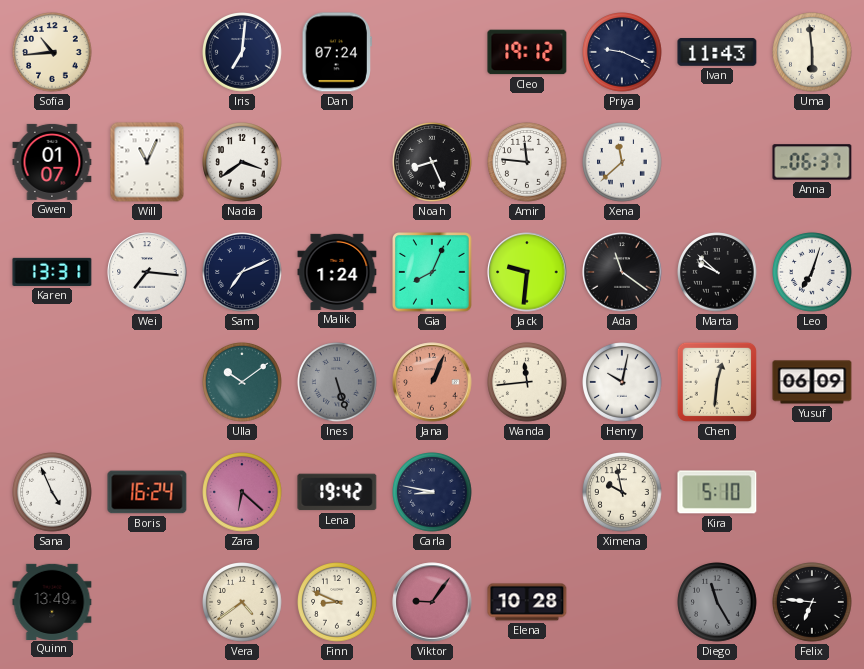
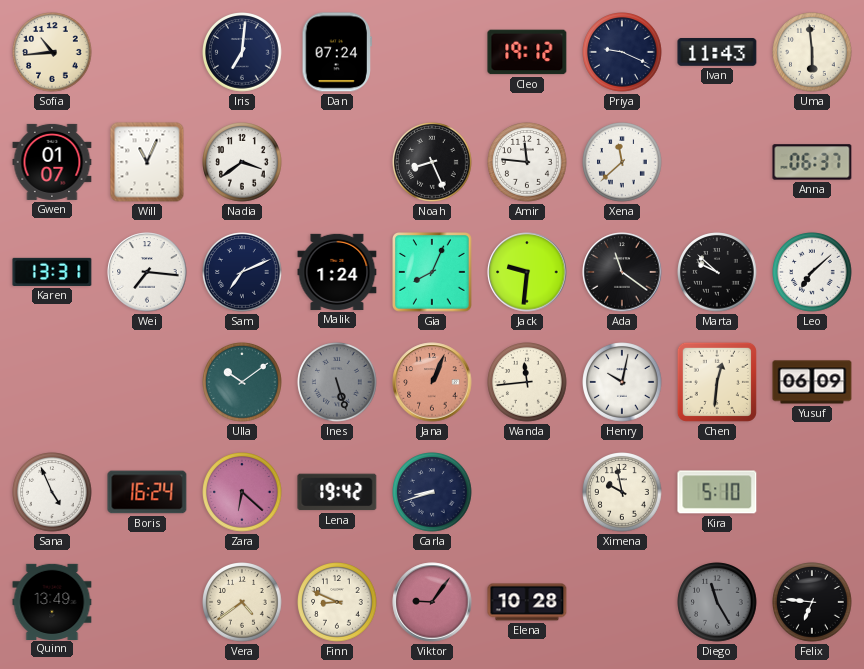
Leo: 7:03 -> 7:08
Carla: 8:47 -> 8:42
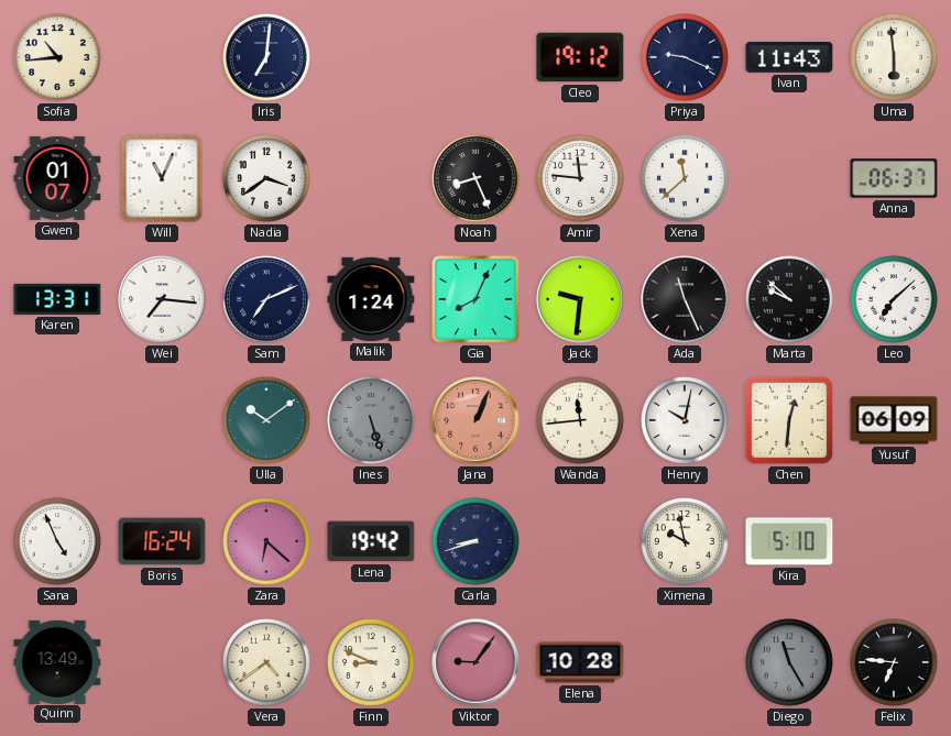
Dan: 07:24 -> none
Ada: 11:21 -> 11:26
